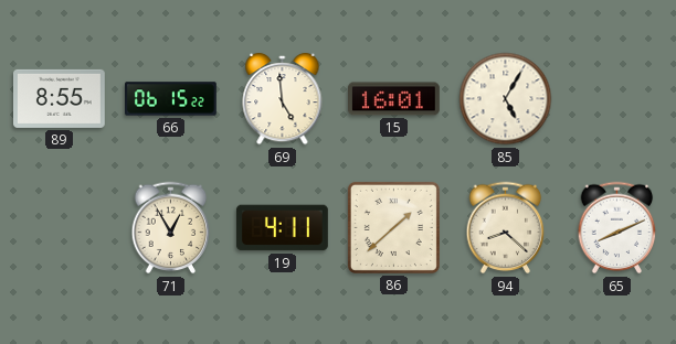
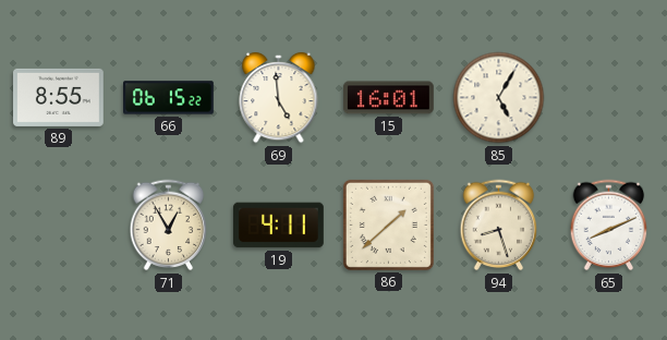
94: 8:22 -> 8:27
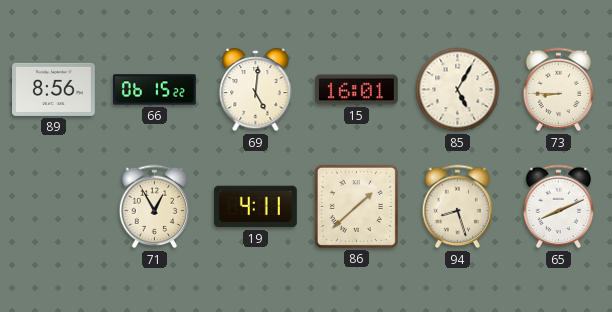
89: 8:55 -> 8:56
69: 4:59 -> 5:01
73: none -> 8:45
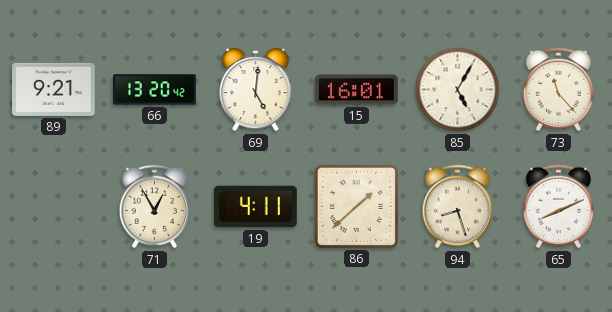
89: 8:56 -> 9:21
66: 06:15 -> 13:20
73: 8:45 -> 11:23
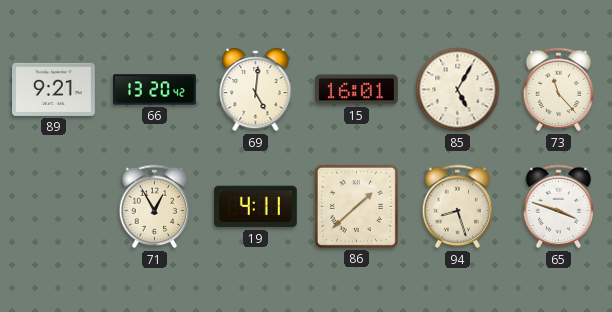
65: 8:11 -> 3:48
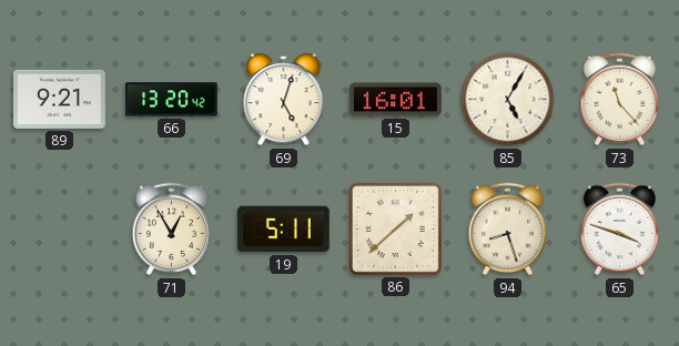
69: 5:01 -> 5:03
19: 4:11 -> 5:11
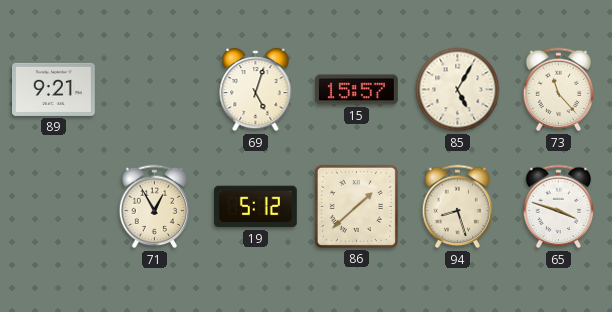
66: 13:20 -> none
15: 16:01 -> 15:57
19: 5:11 -> 5:12
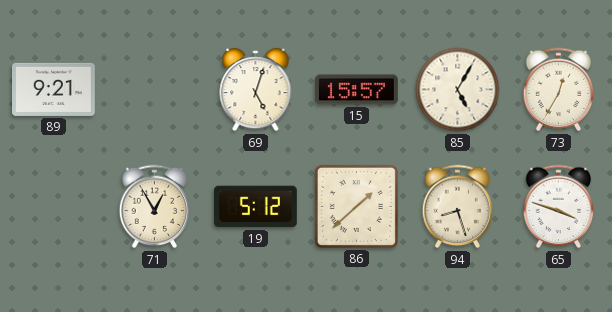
73: 11:23 -> 12:35
